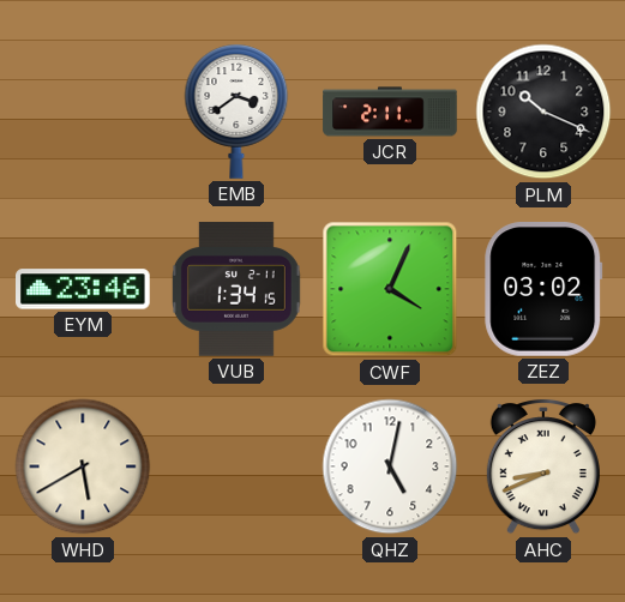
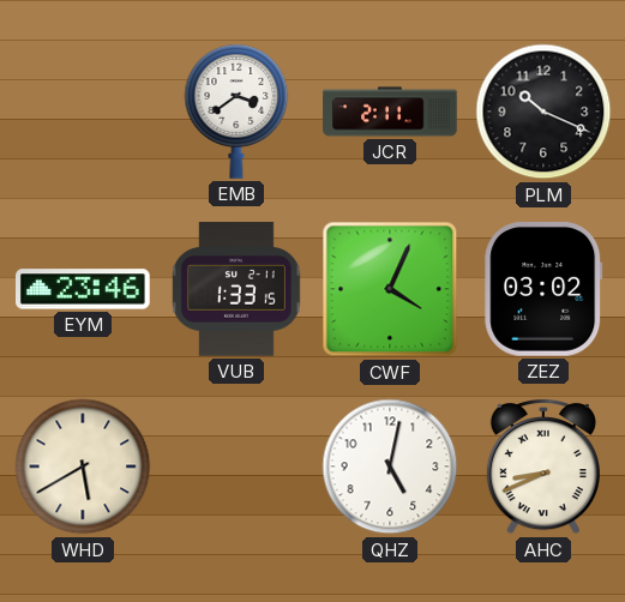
VUB: 1:34 -> 1:33
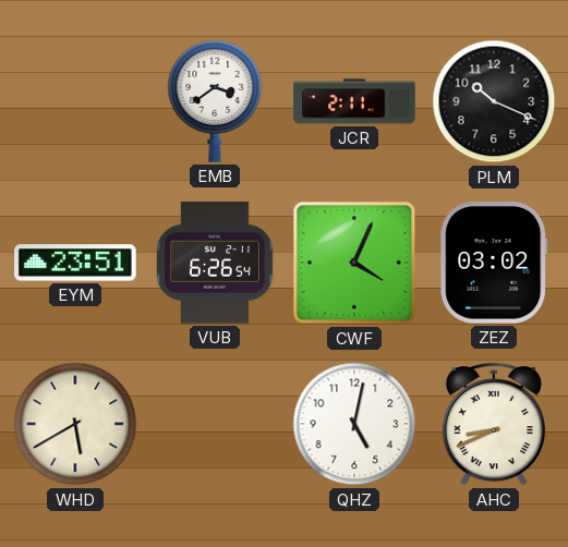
EYM: 23:46 -> 23:51
VUB: 1:33 -> 6:26
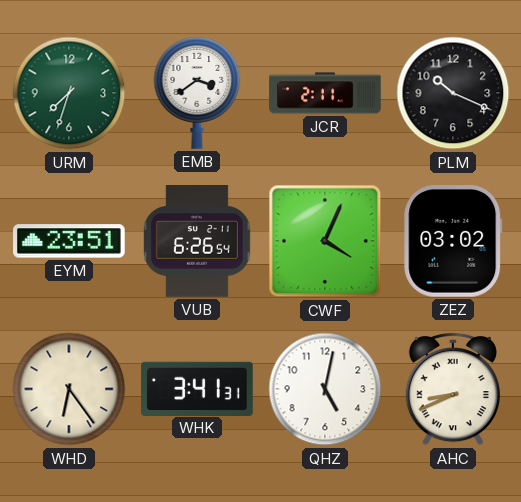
URM: none -> 7:33
WHD: 5:40 -> 6:24
WHK: none -> 3:41
